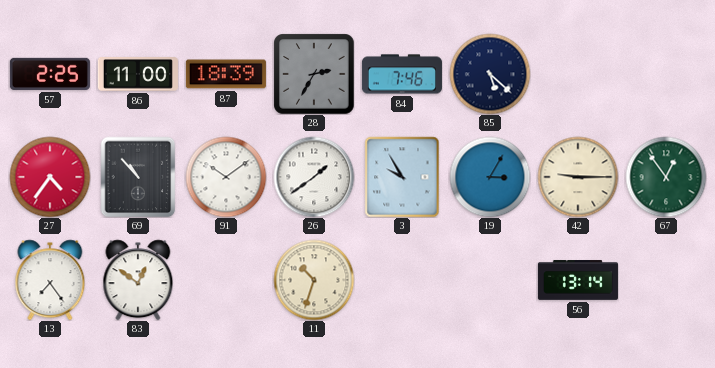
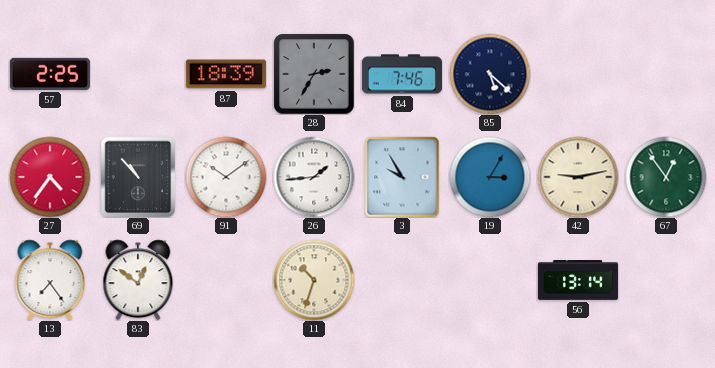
86: 11:00 -> none
26: 1:39 -> 1:44
42: 9:15 -> 9:13
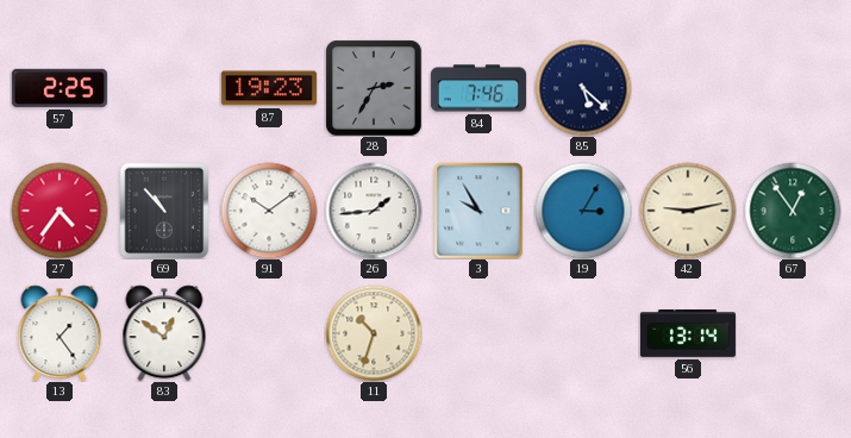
87: 18:39 -> 19:23
13: 7:24 -> 1:24
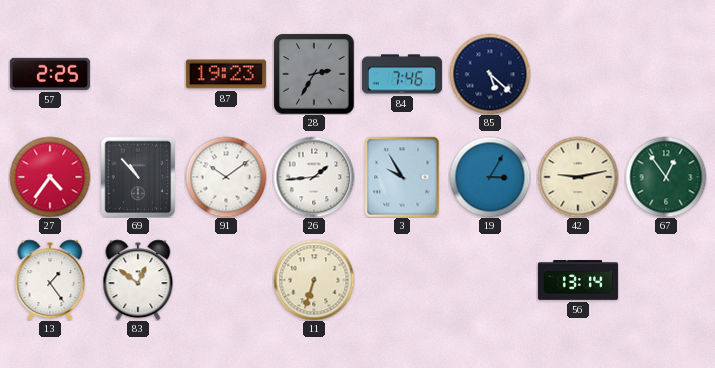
11: 10:33 -> 6:33
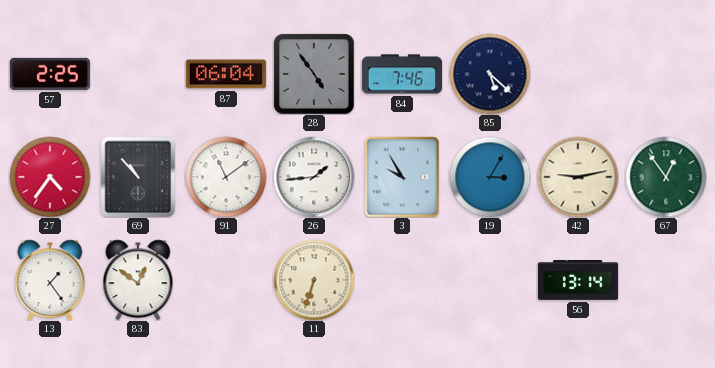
87: 19:23 -> 06:04
28: 2:35 -> 4:54
91: 10:09 -> 11:09
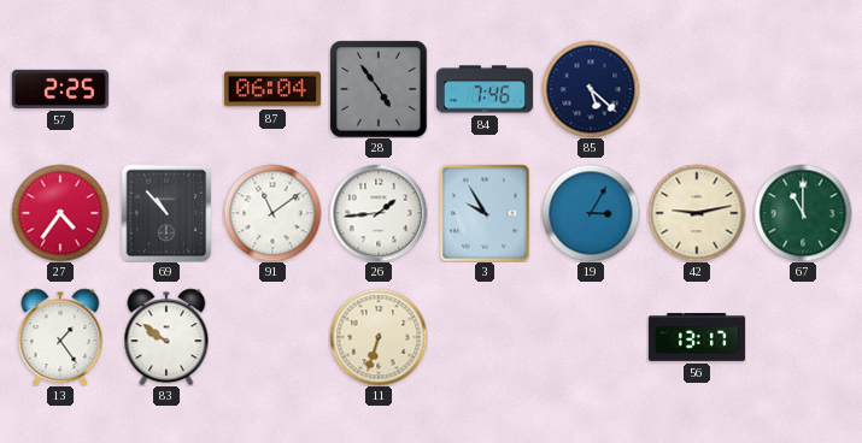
67: 12:54 -> 11:00
83: 12:51 -> 9:51
56: 13:14 -> 13:17
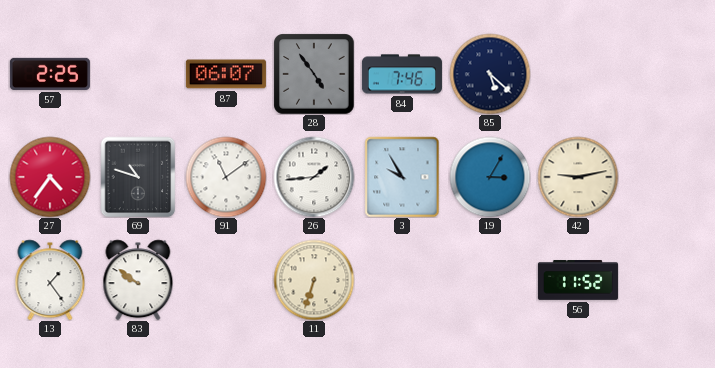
87: 06:04 -> 06:07
69: 10:53 -> 10:48
67: 11:00 -> none
56: 13:17 -> 11:52
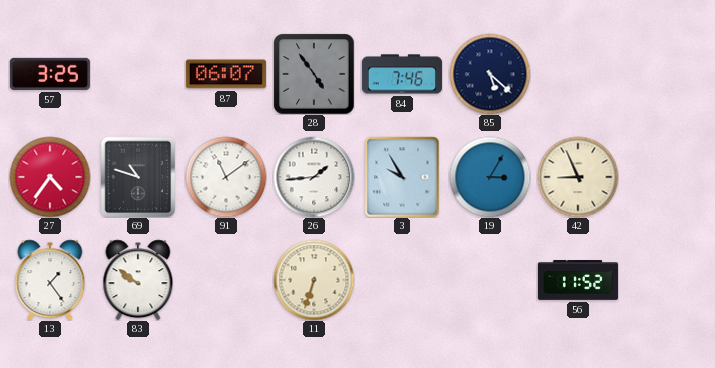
57: 2:25 -> 3:25
42: 9:13 -> 8:56
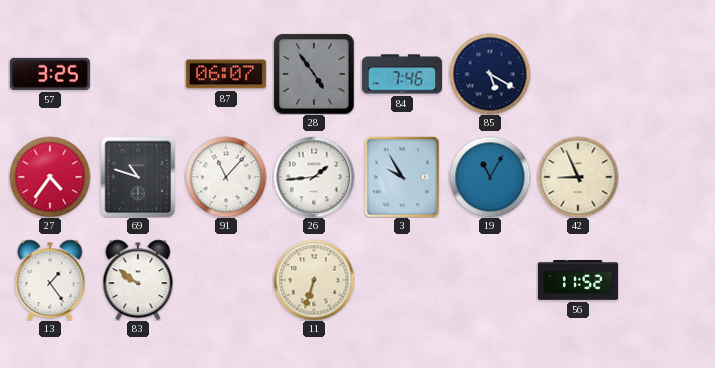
85: 5:22 -> 5:20
91: 11:09 -> 11:07
19: 3:05 -> 11:05
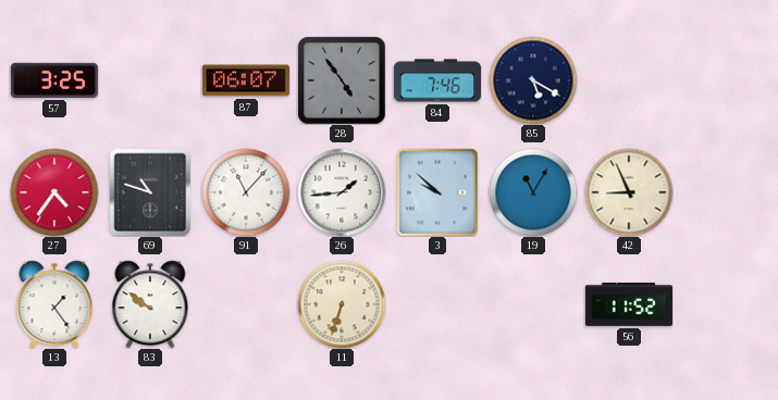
3: 9:55 -> 9:52
